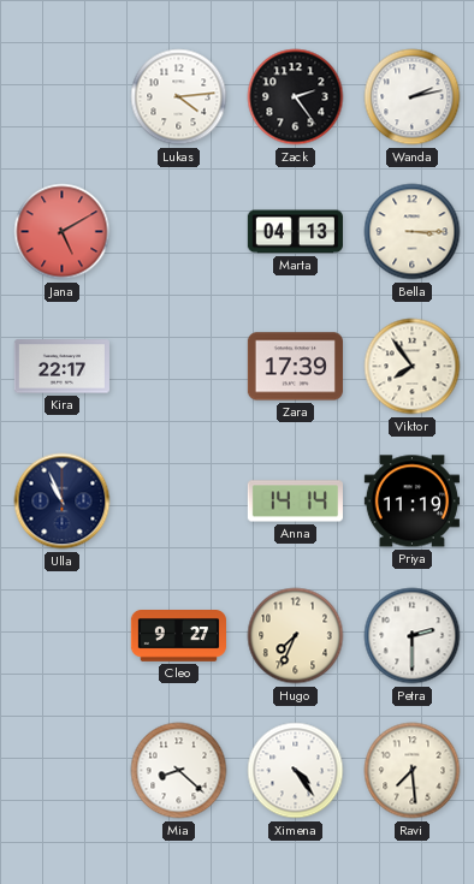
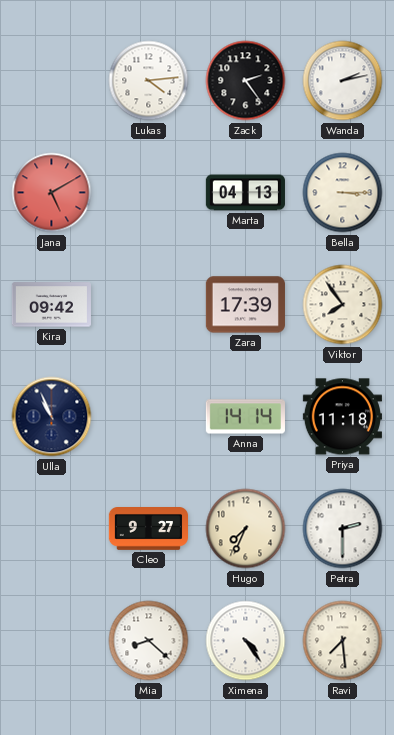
Kira: 22:17 -> 09:42
Priya: 11:19 -> 11:18
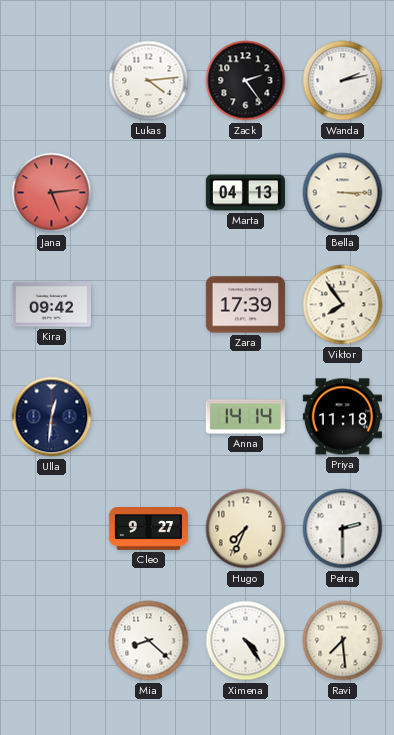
Jana: 5:10 -> 5:14
Ulla: 10:56 -> 12:31
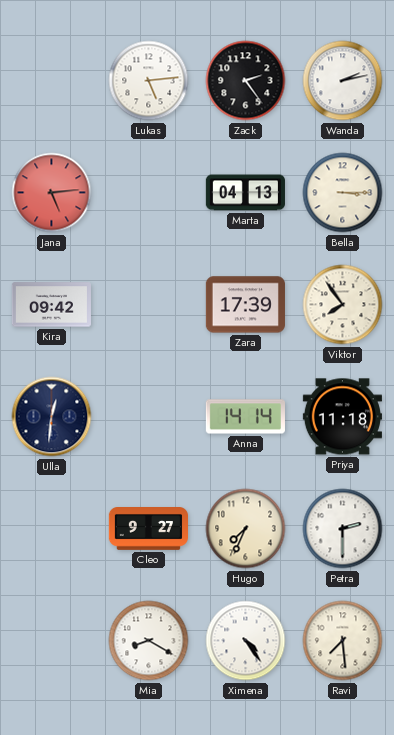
Lukas: 4:14 -> 5:14
Mia: 8:22 -> 8:20
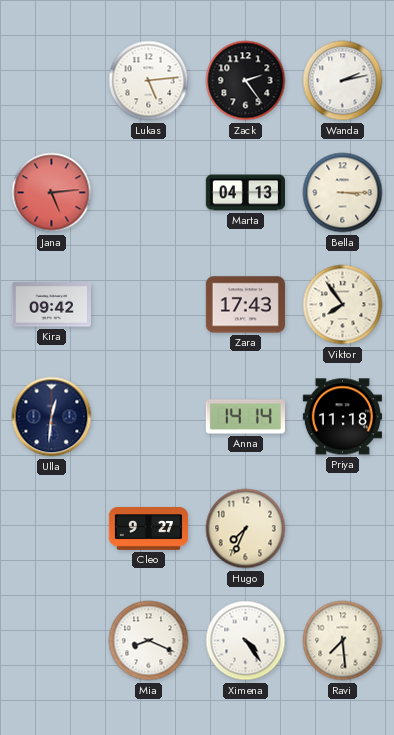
Zara: 17:39 -> 17:43
Petra: 2:30 -> none
Mia: 8:20 -> 8:19
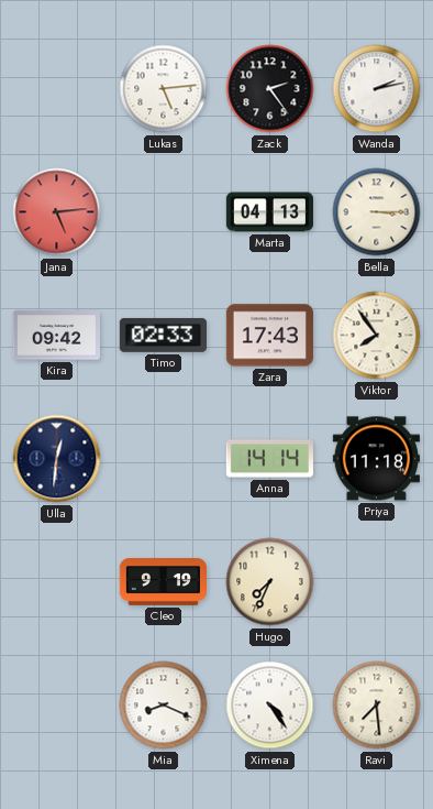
Timo: none -> 02:33
Cleo: 9:27 -> 9:19
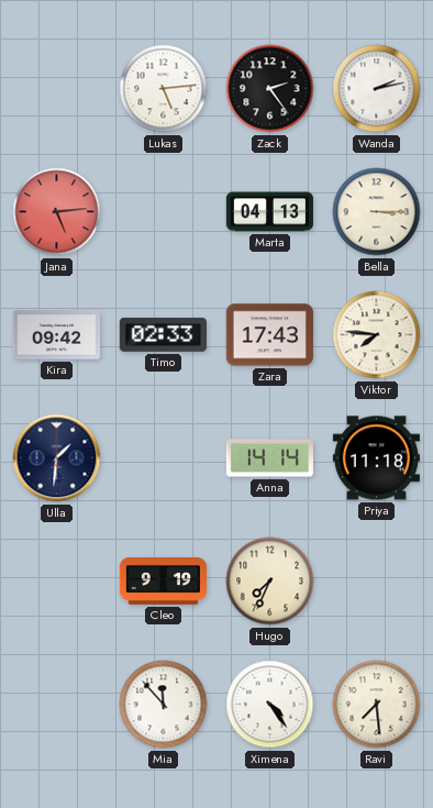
Viktor: 7:54 -> 7:46
Ulla: 12:31 -> 1:31
Mia: 8:19 -> 11:53
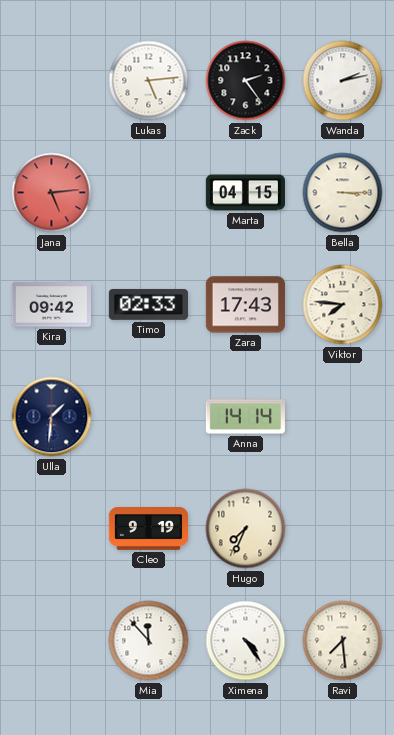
Marta: 04:13 -> 04:15
Priya: 11:18 -> none
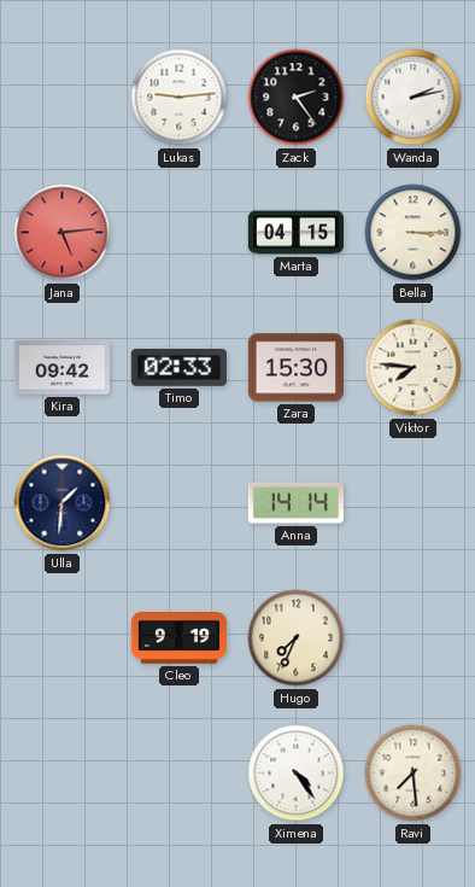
Lukas: 5:14 -> 9:14
Zara: 17:43 -> 15:30
Mia: 11:53 -> none
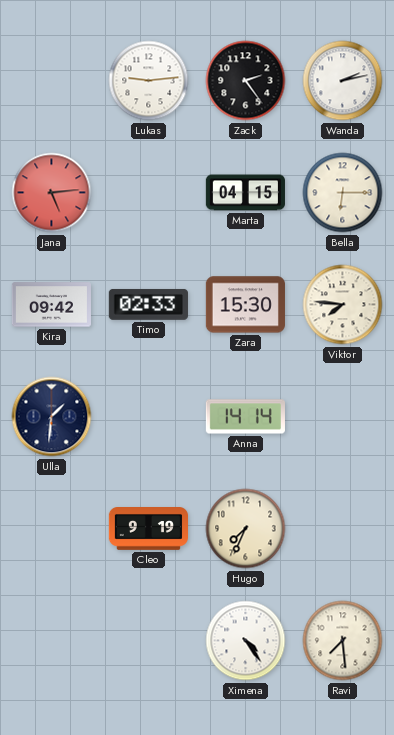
Bella: 3:15 -> 6:15
